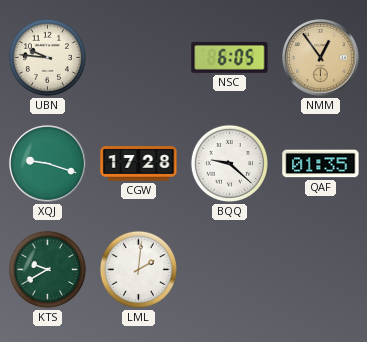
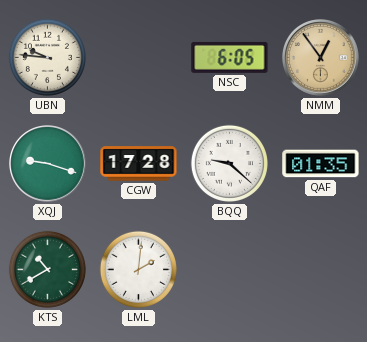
KTS: 9:40 -> 10:40
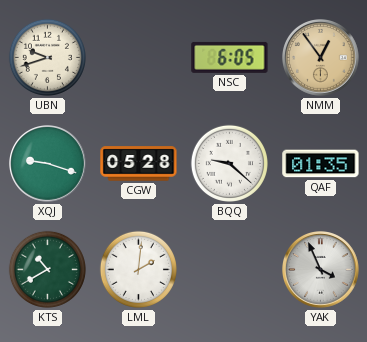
UBN: 9:46 -> 9:42
CGW: 17:28 -> 05:28
YAK: none -> 3:56
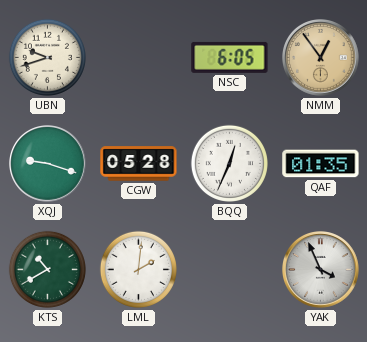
BQQ: 9:22 -> 12:34
